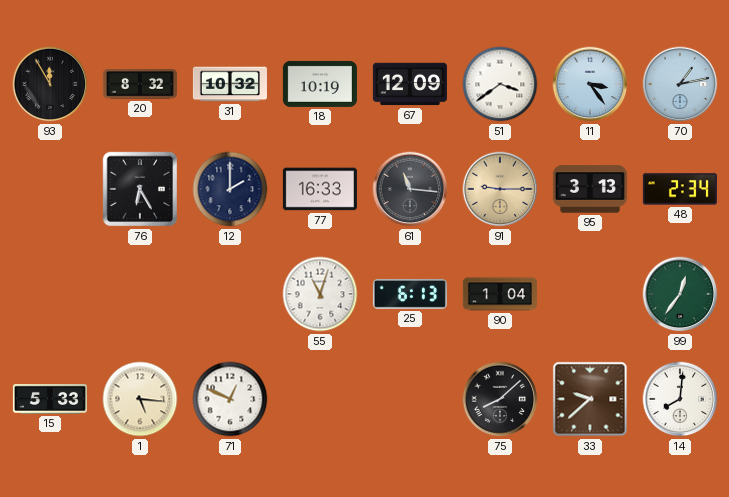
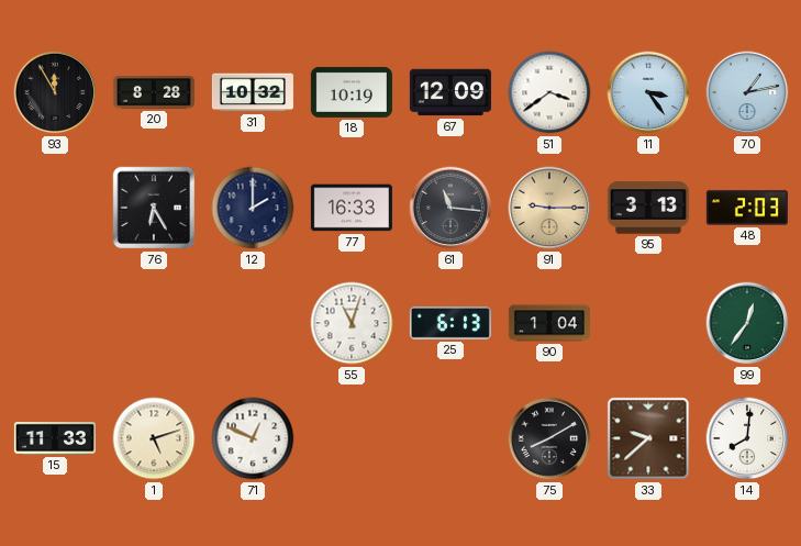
20: 8:32 -> 8:28
48: 2:34 -> 2:03
15: 5:33 -> 11:33
1: 5:16 -> 5:12
75: 8:08 -> 8:10
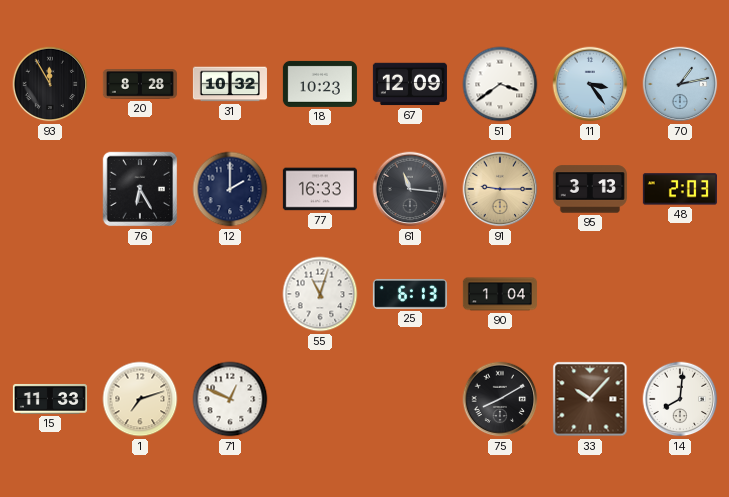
18: 10:19 -> 10:23
99: 12:36 -> none
1: 5:12 -> 7:12
33: 9:38 -> 10:07
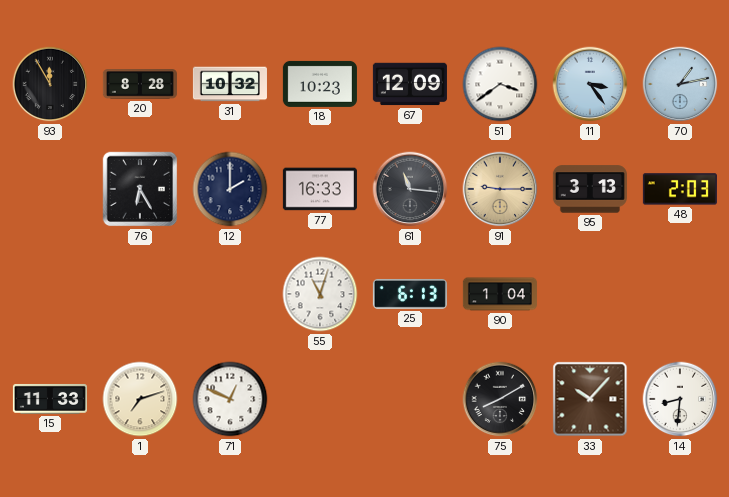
14: 8:01 -> 8:31
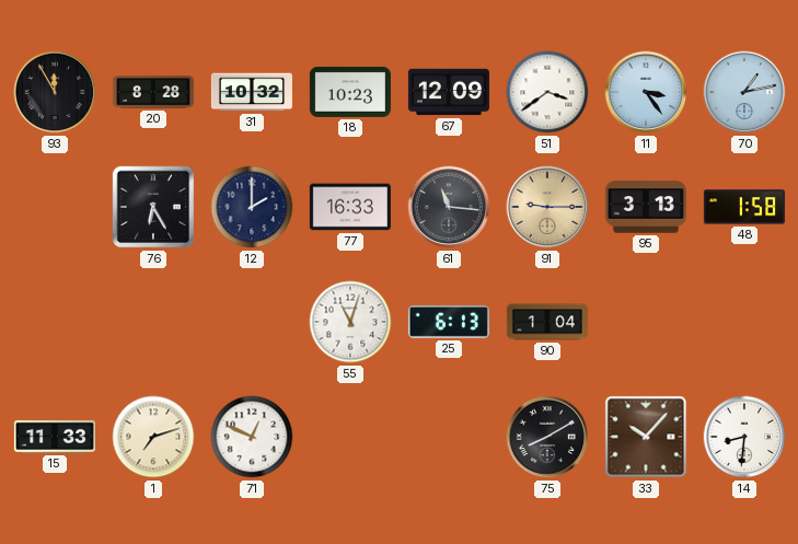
48: 2:03 -> 1:58
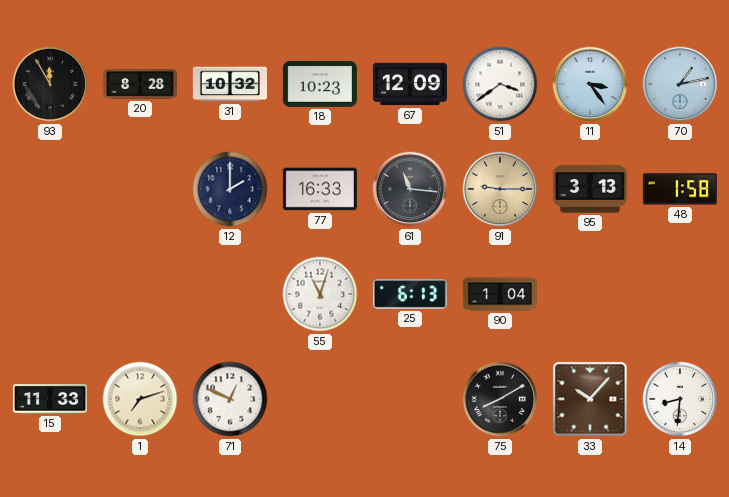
76: 6:25 -> none
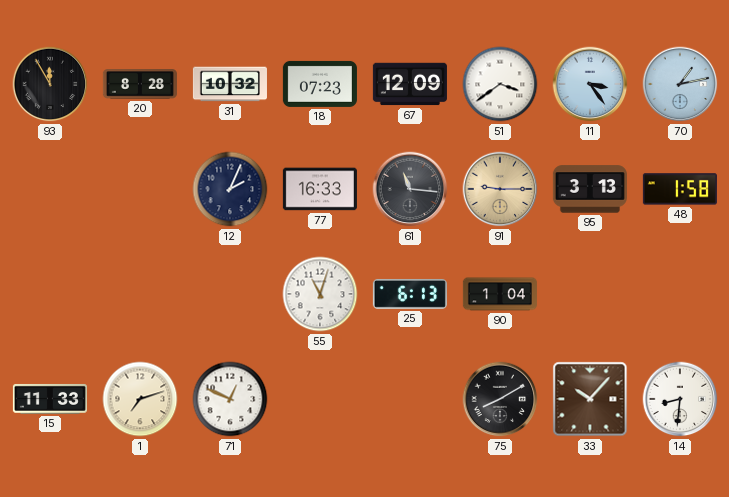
18: 10:23 -> 07:23
12: 2:00 -> 2:04
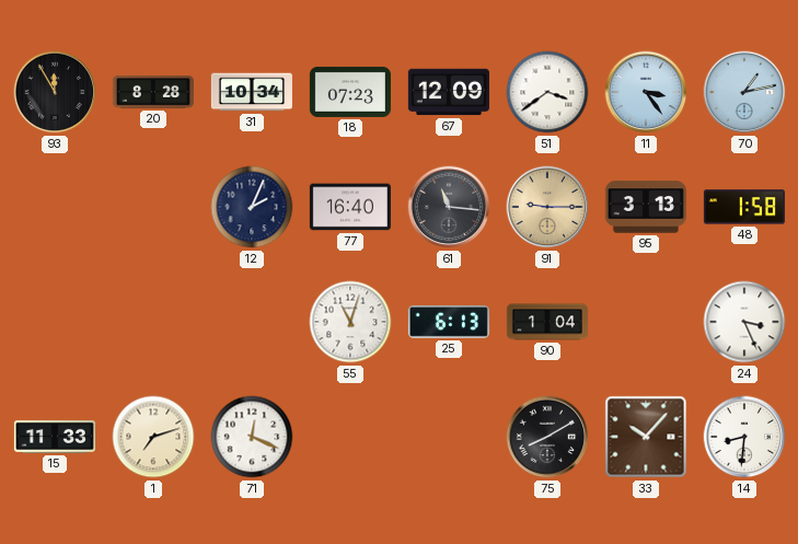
31: 10:32 -> 10:34
77: 16:33 -> 16:40
24: none -> 3:26
71: 12:49 -> 12:19
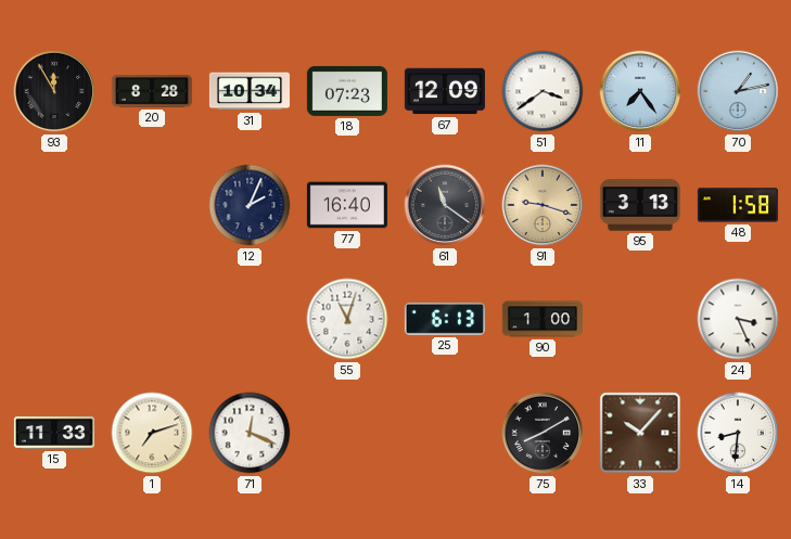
11: 3:24 -> 7:24
61: 11:16 -> 11:21
91: 9:15 -> 9:18
90: 1:04 -> 1:00
